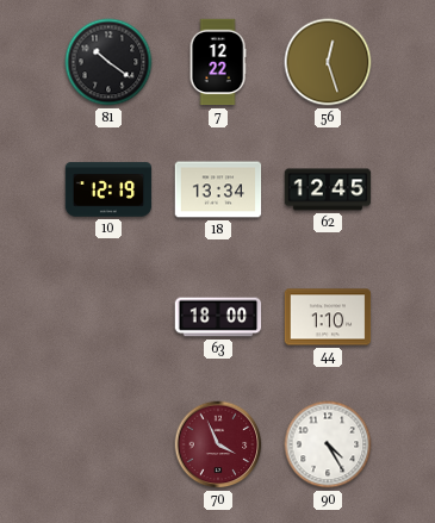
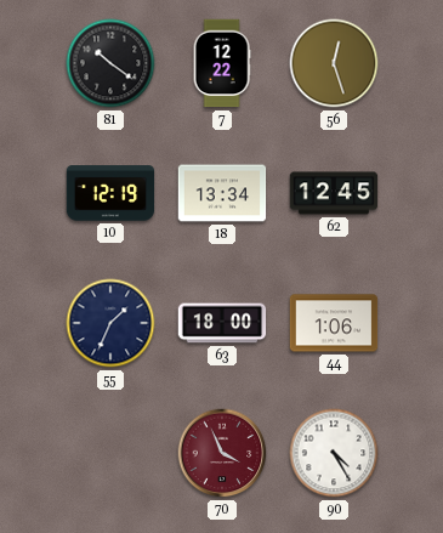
55: none -> 1:34
44: 1:10 -> 1:06
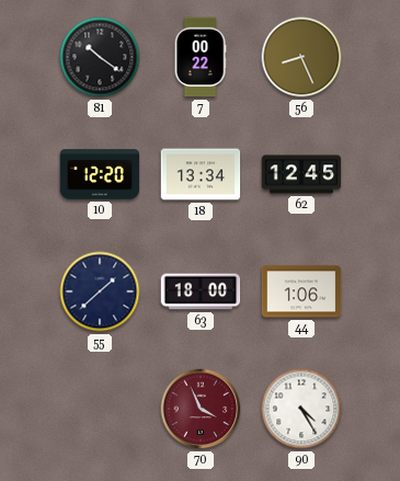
7: 12:22 -> 00:22
56: 12:27 -> 8:26
10: 12:19 -> 12:20
55: 1:34 -> 1:38
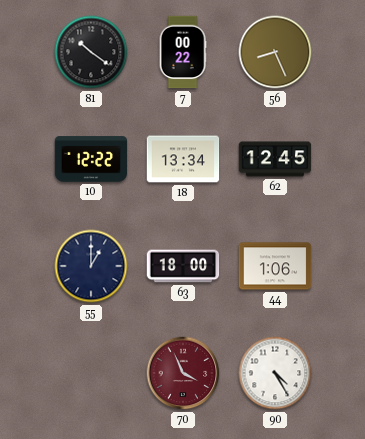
10: 12:20 -> 12:22
55: 1:38 -> 1:00
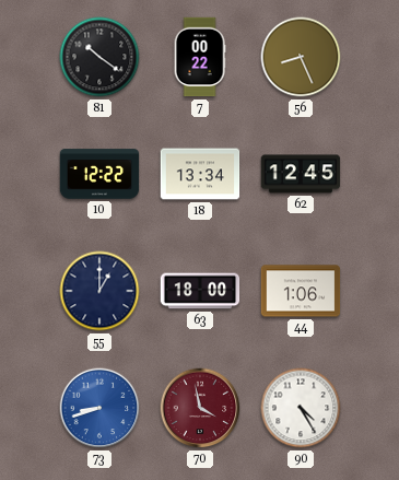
73: none -> 8:42
70: 3:56 -> 3:58
